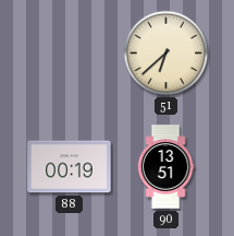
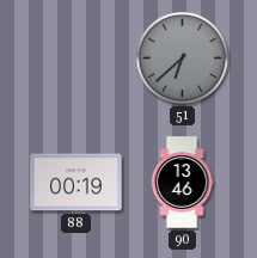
51 dial: cream -> grey
90: 13:51 -> 13:46
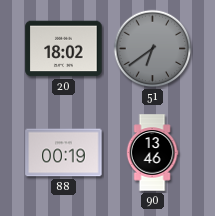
20: none -> 18:02
51: 6:38 -> 6:39
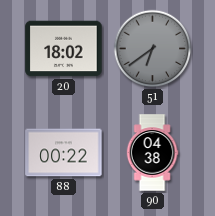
88: 00:19 -> 00:22
90: 13:46 -> 04:38
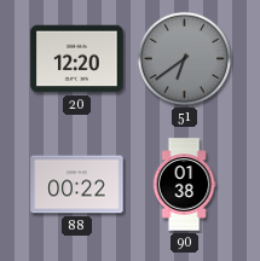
20: 18:02 -> 12:20
90: 04:38 -> 01:38
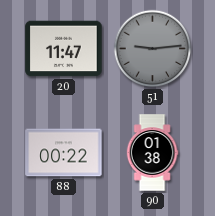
20: 12:20 -> 11:47
51: 6:39 -> 9:14
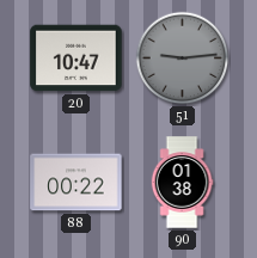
20: 11:47 -> 10:47
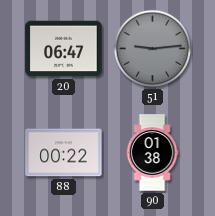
20: 10:47 -> 06:47
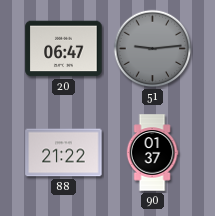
88: 00:22 -> 21:22
90: 01:38 -> 01:37
